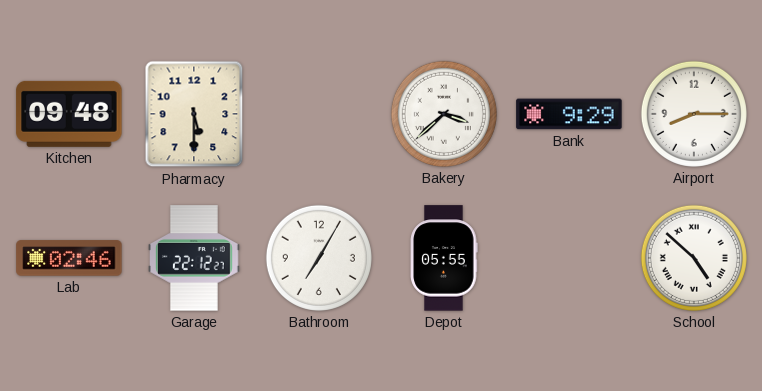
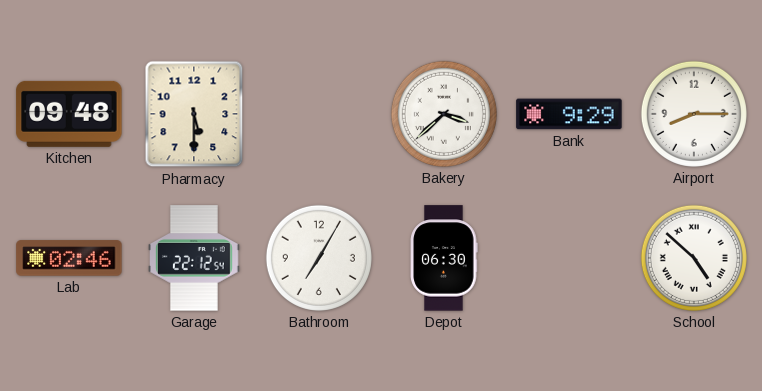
Garage: 22:12:27 -> 22:12:54
Depot: 05:55 -> 06:30
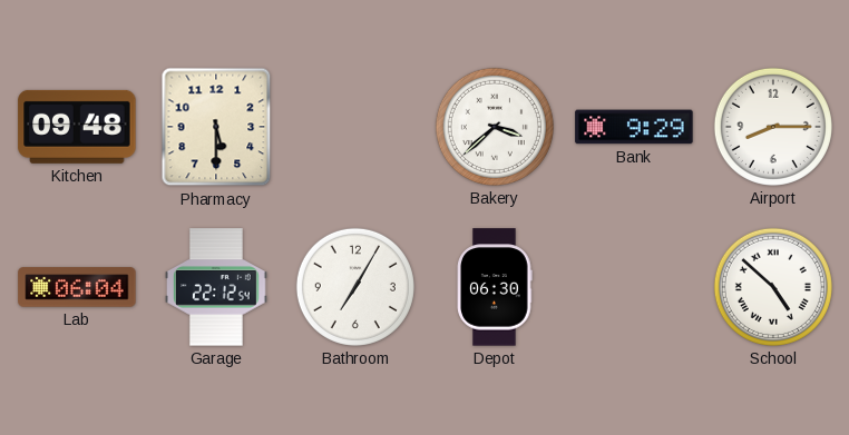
Lab: 02:46 -> 06:04
